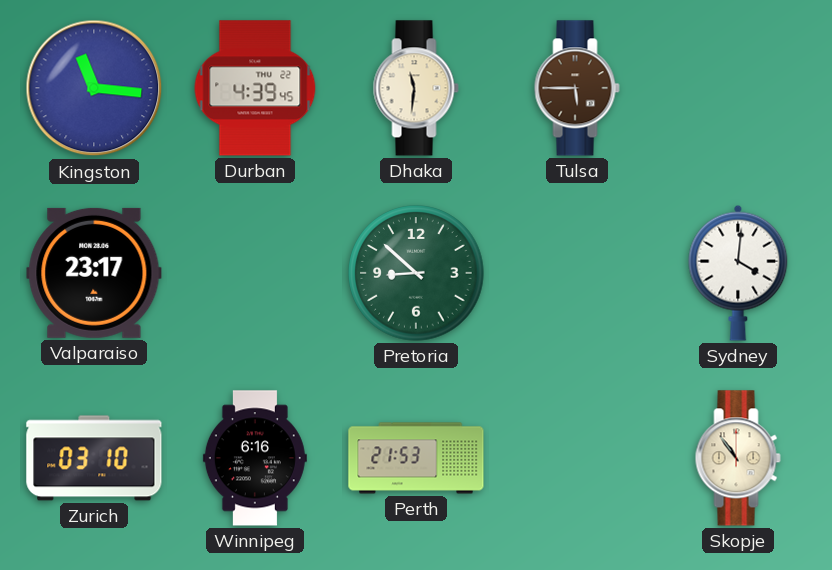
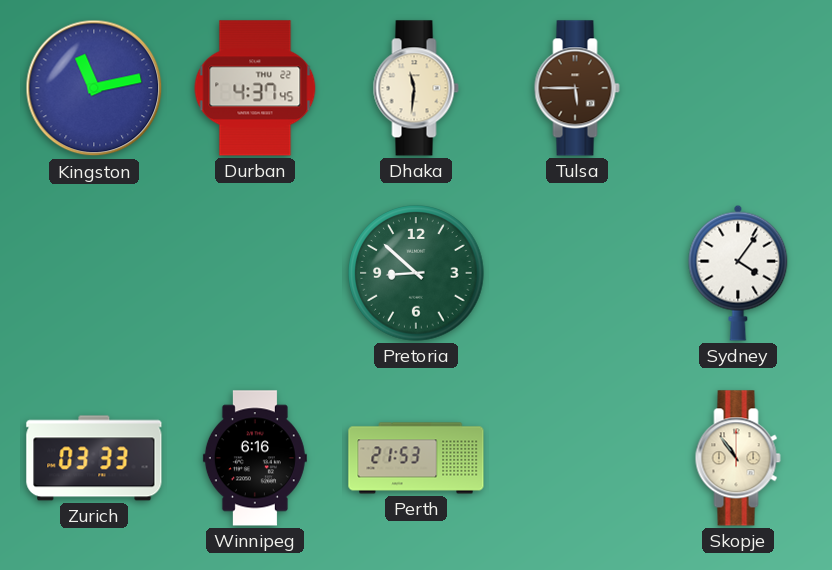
Kingston: 11:16 -> 11:13
Durban: 4:39 -> 4:37
Valparaiso: 23:17 -> none
Sydney: 4:01 -> 4:06
Zurich: 03:10 -> 03:33
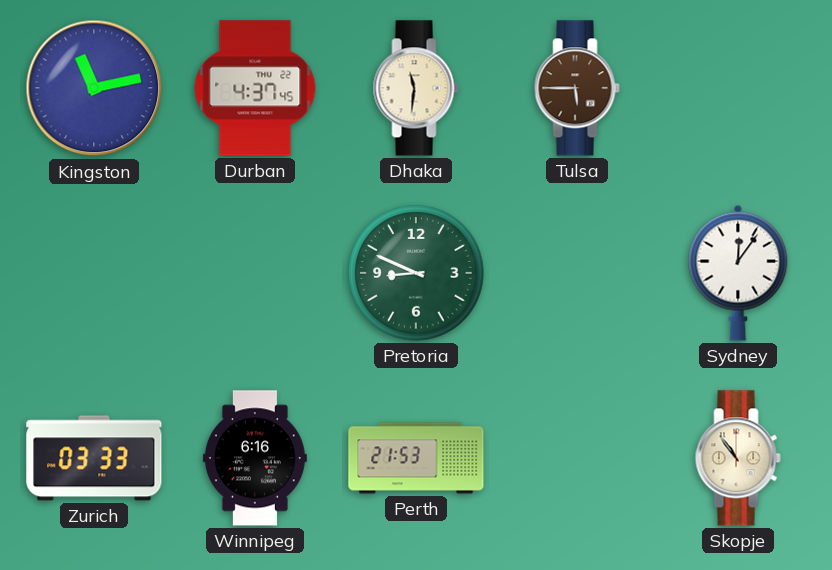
Pretoria: 8:52 -> 8:49
Sydney: 4:06 -> 12:06
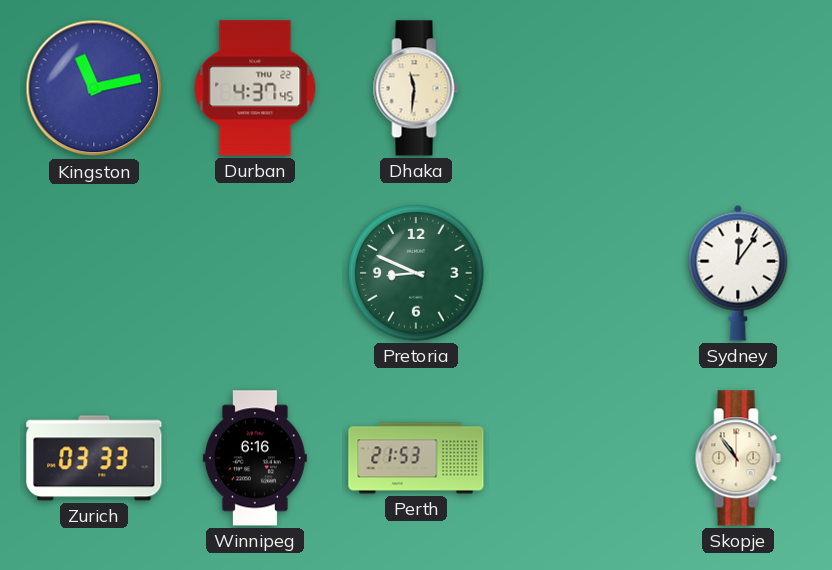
Tulsa: 5:45 -> none
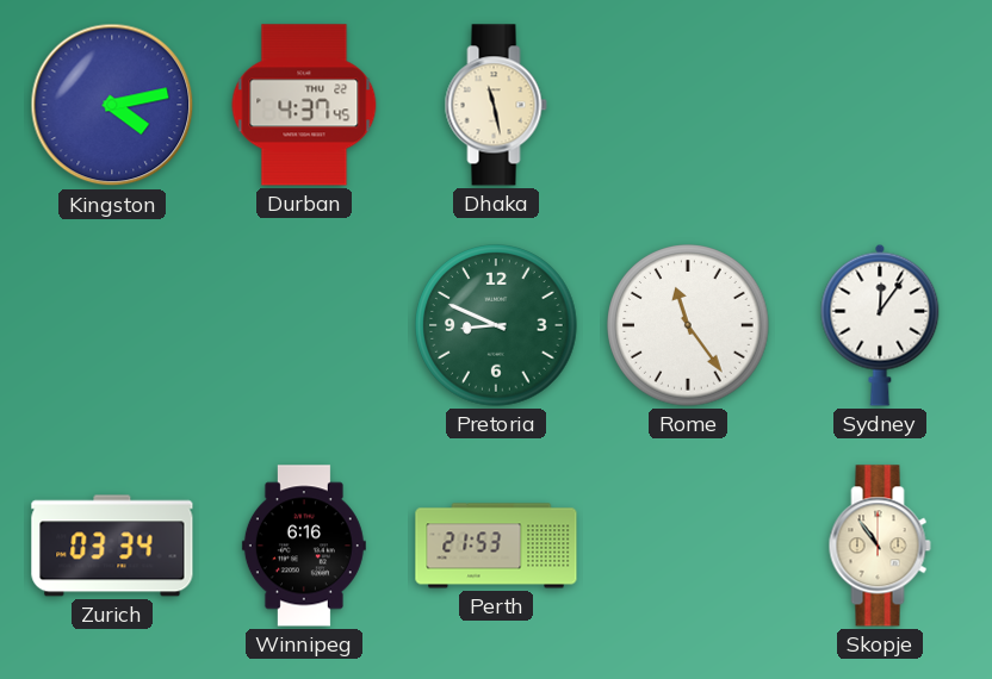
Kingston: 11:13 -> 4:13
Dhaka: 11:31 -> 11:28
Rome: none -> 11:24
Zurich: 03:33 -> 03:34
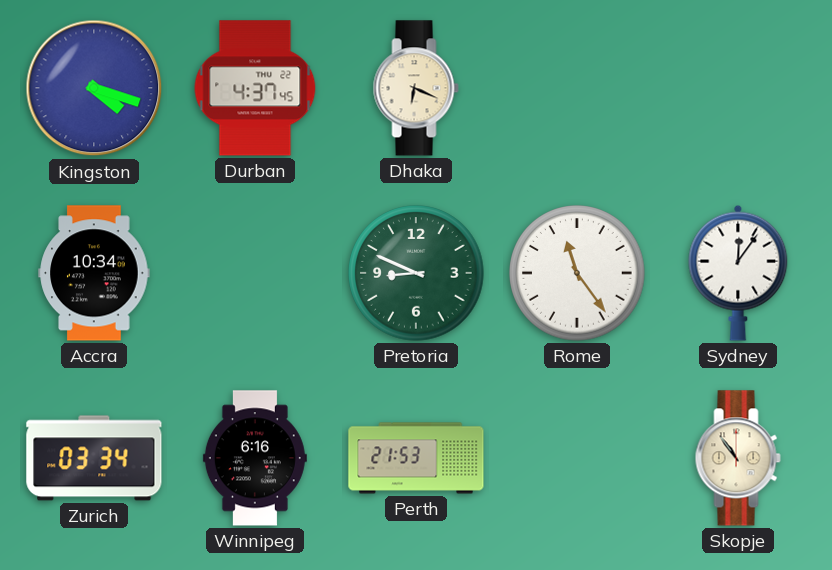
Kingston: 4:13 -> 4:18
Dhaka: 11:28 -> 6:19
Accra: none -> 10:34
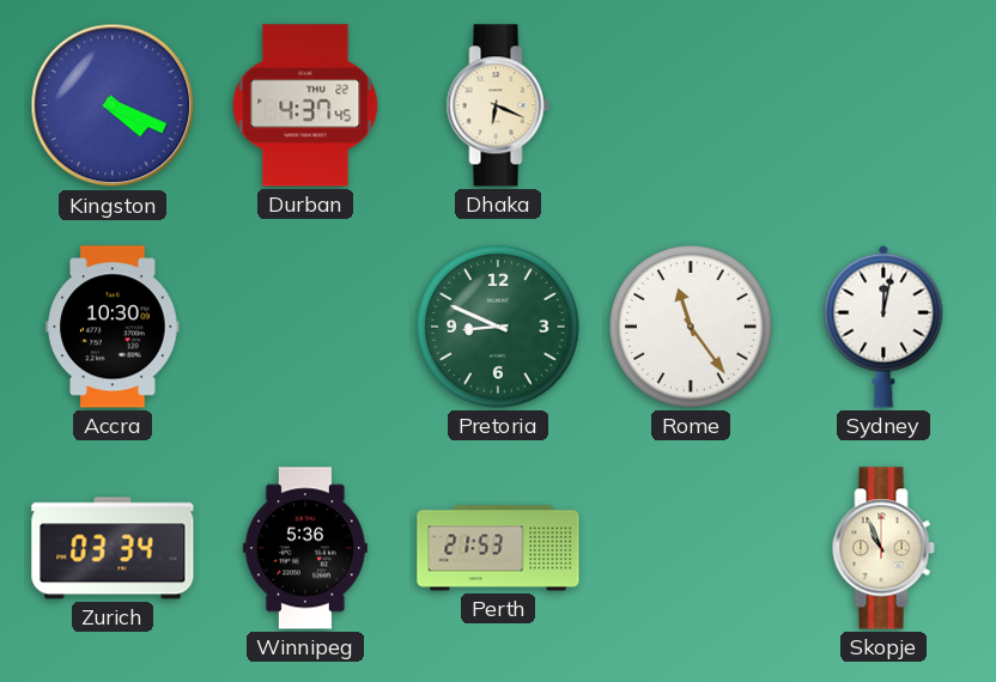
Kingston: 4:18 -> 4:19
Accra: 10:34 -> 10:30
Sydney: 12:06 -> 12:02
Winnipeg: 6:16 -> 5:36
Skopje: 10:54 -> 10:56
